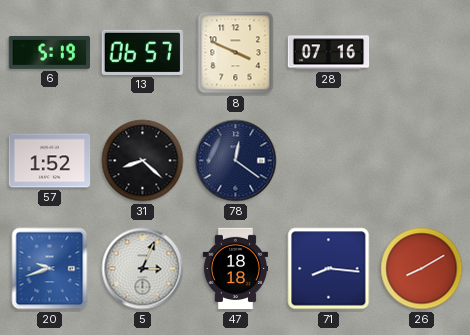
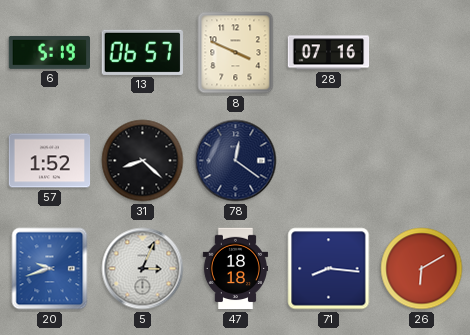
26: 8:10 -> 6:10
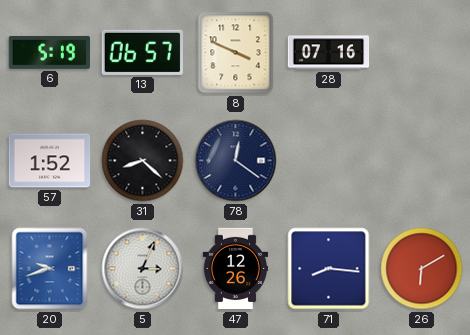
47: 18:18 -> 12:26
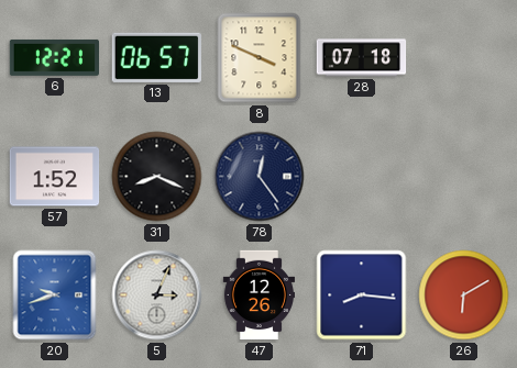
6: 5:19 -> 12:21
28: 07:16 -> 07:18
31: 8:22 -> 8:19
78: 12:21 -> 12:24
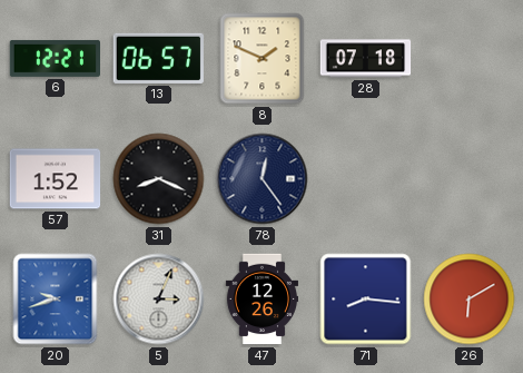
8: 3:49 -> 1:49
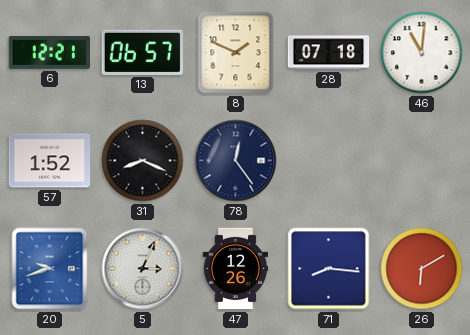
46: none -> 11:01
